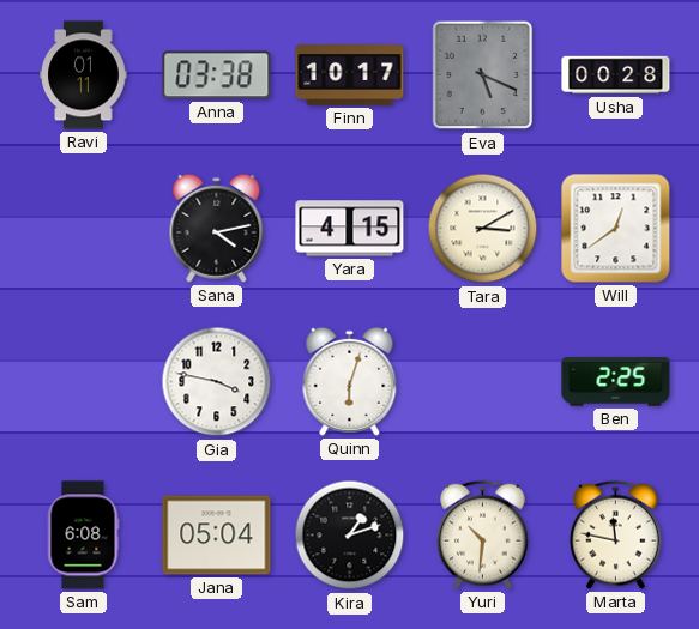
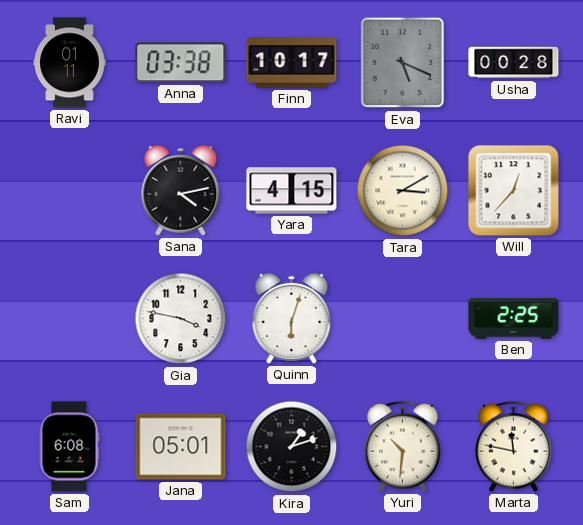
Will: 12:39 -> 12:37
Jana: 05:04 -> 05:01
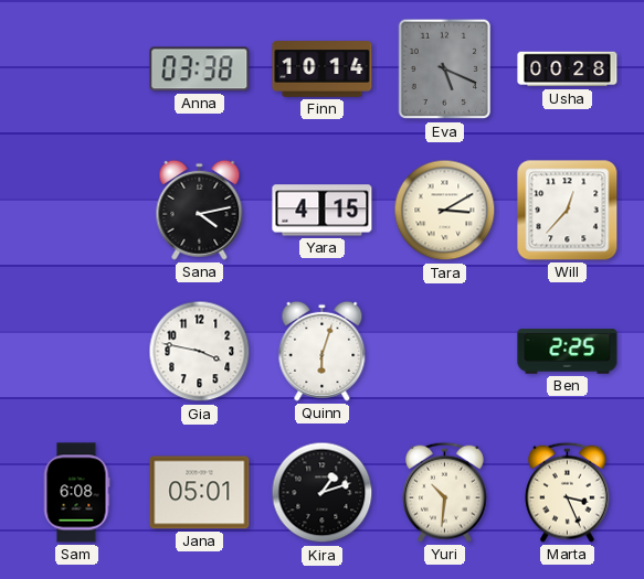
Ravi: 01:11 -> none
Finn: 10:17 -> 10:14
Marta: 11:47 -> 3:26
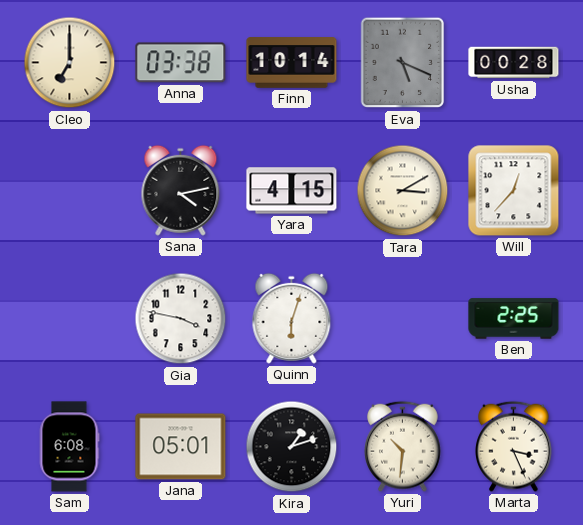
Cleo: none -> 7:00
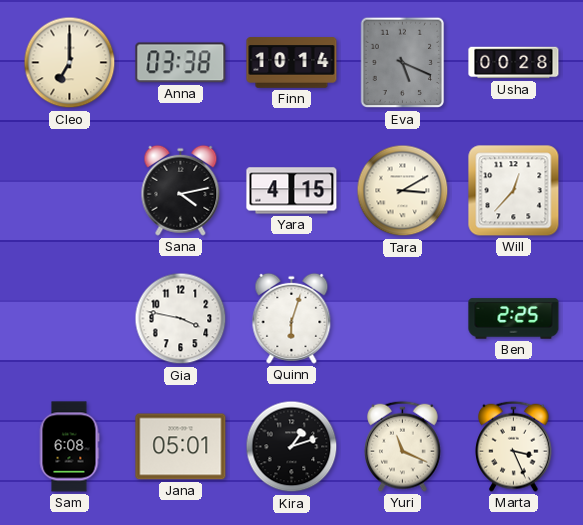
Yuri: 10:31 -> 11:19
